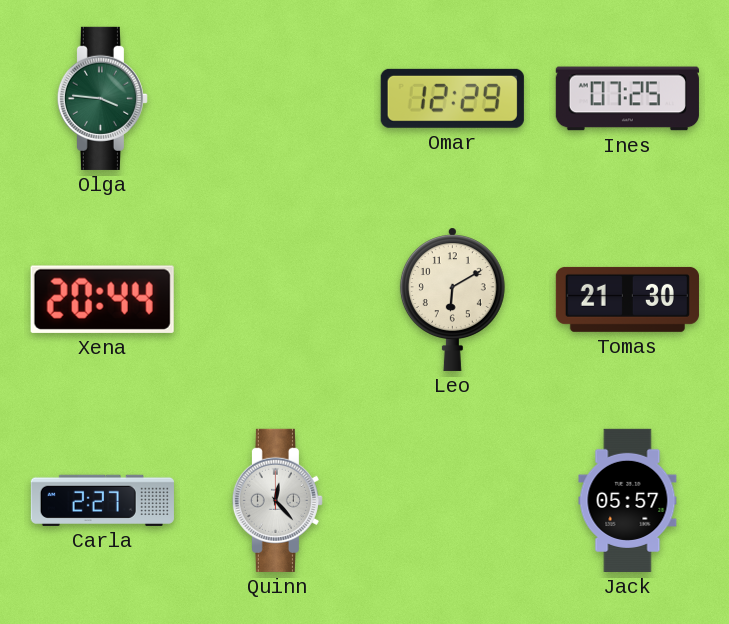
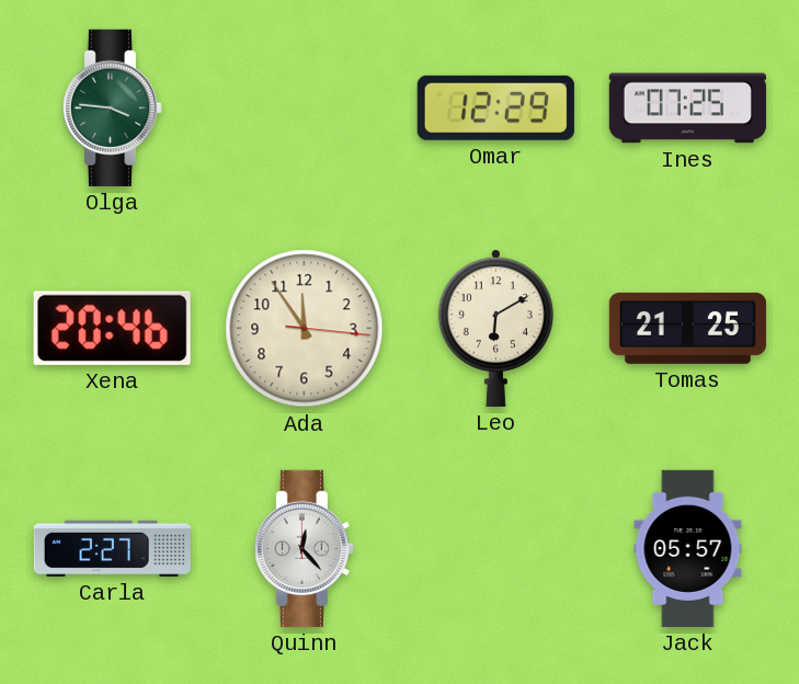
Xena: 20:44 -> 20:46
Ada: none -> 11:54
Tomas: 21:30 -> 21:25
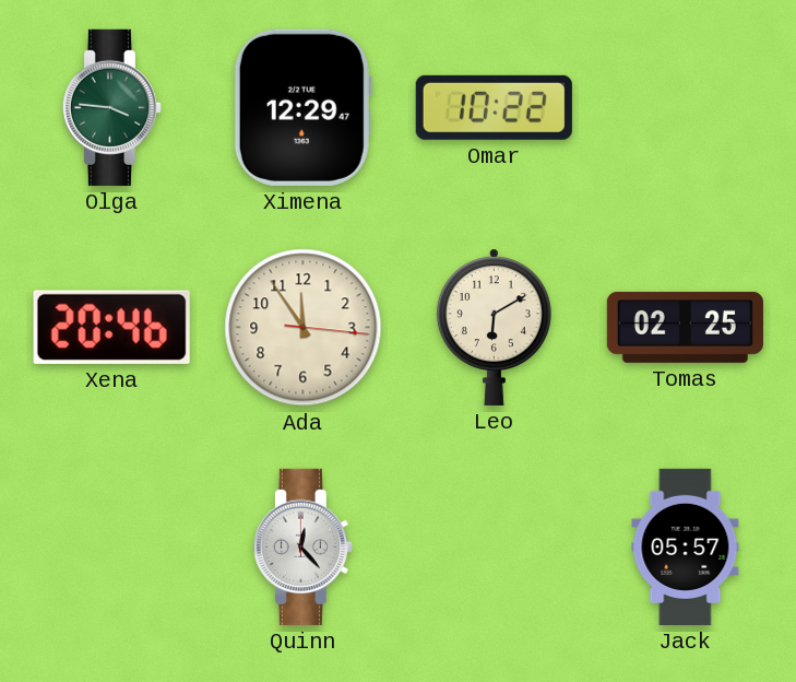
Ximena: none -> 12:29
Omar: 12:29 -> 10:22
Ines: 07:25 -> none
Tomas: 21:25 -> 02:25
Carla: 2:27 -> none
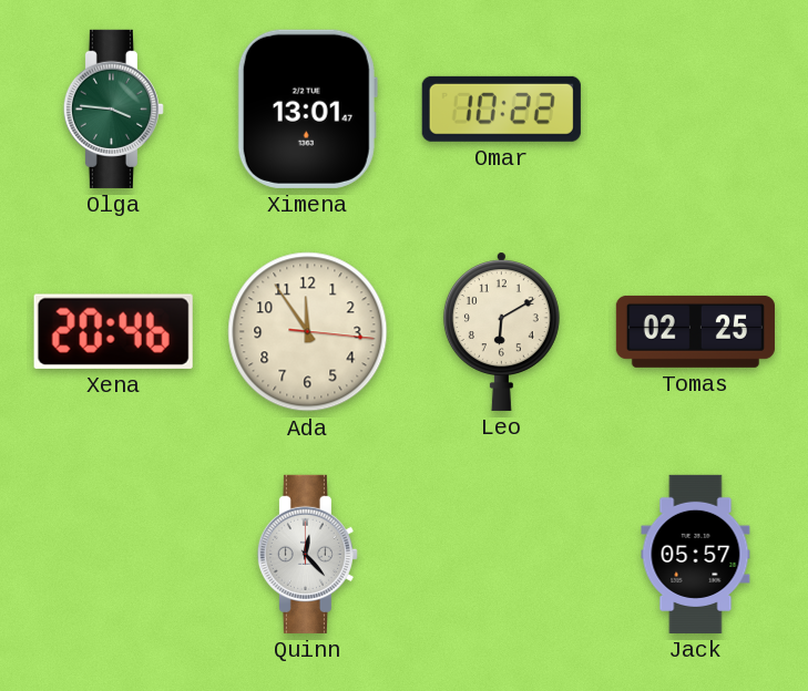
Ximena: 12:29 -> 13:01
